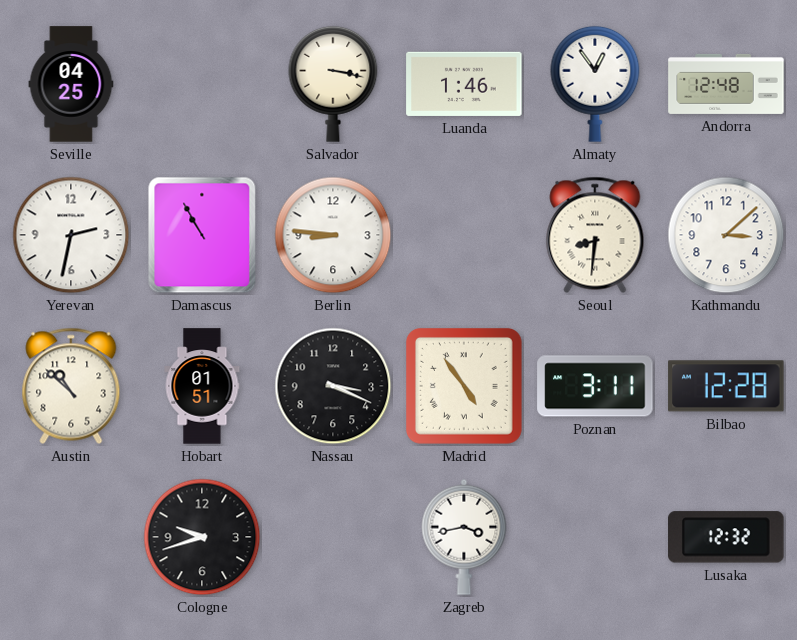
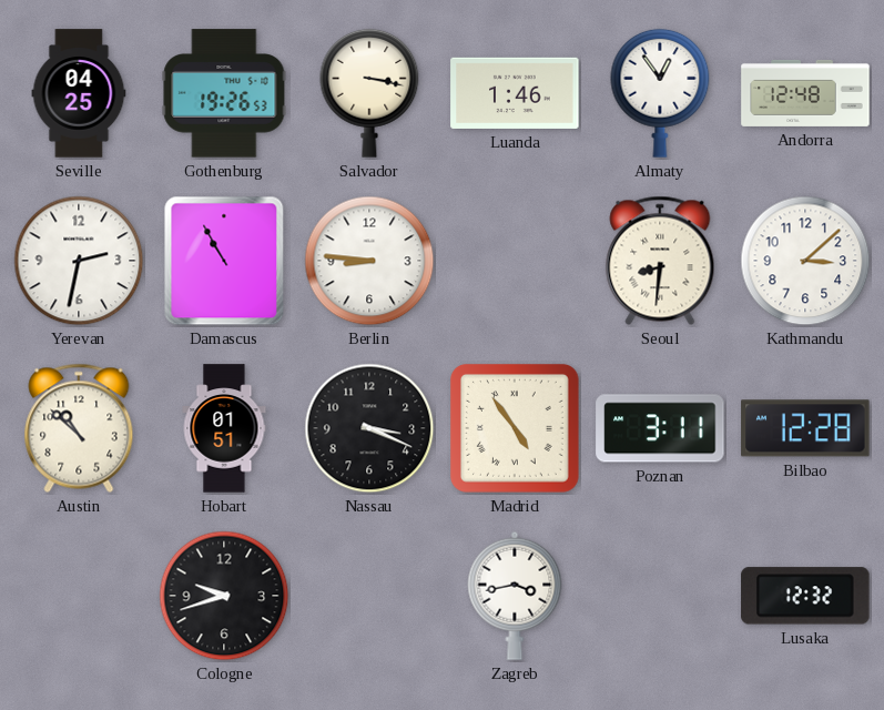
Gothenburg: none -> 19:26
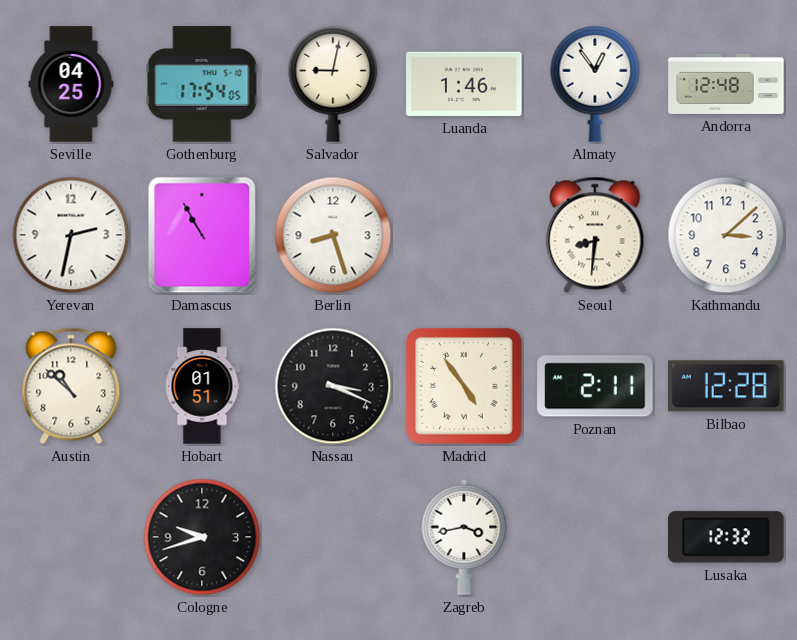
Gothenburg: 19:26 -> 17:54
Salvador: 3:17 -> 9:02
Berlin: 8:46 -> 8:27
Poznan: 3:11 -> 2:11
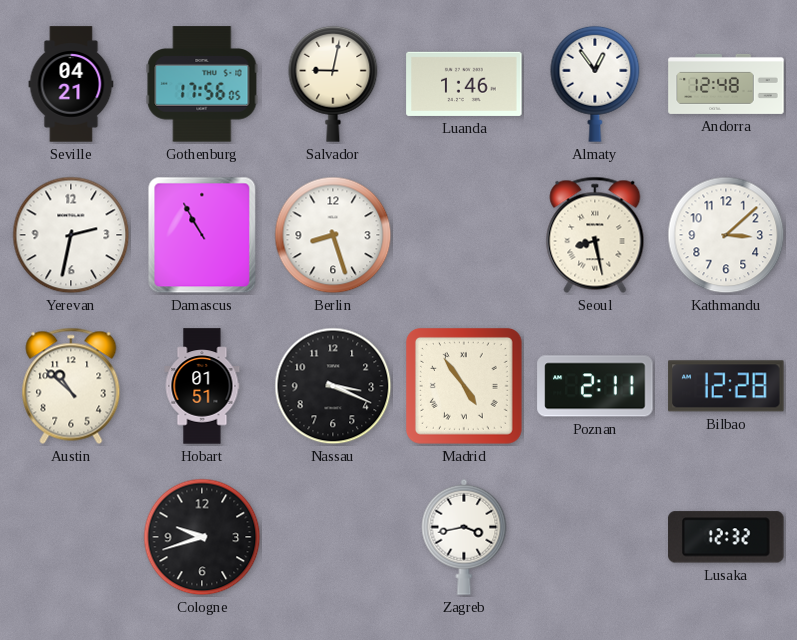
Seville: 04:25 -> 04:21
Gothenburg: 17:54 -> 17:56
Seoul: 8:31 -> 8:28
